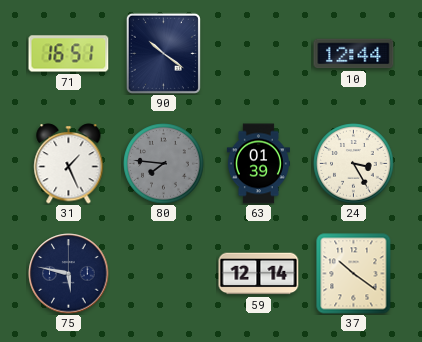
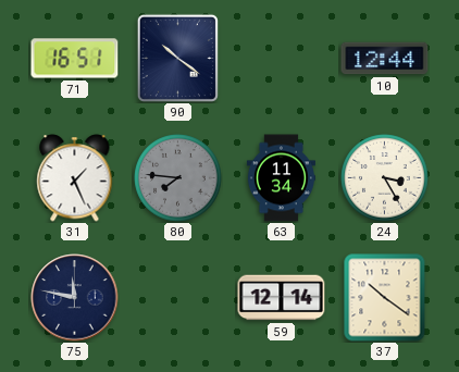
63: 01:39 -> 11:34
75: 5:47 -> 11:47
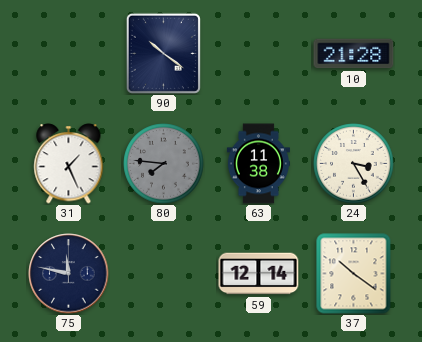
71: 16:51 -> none
10: 12:44 -> 21:28
63: 11:34 -> 11:38
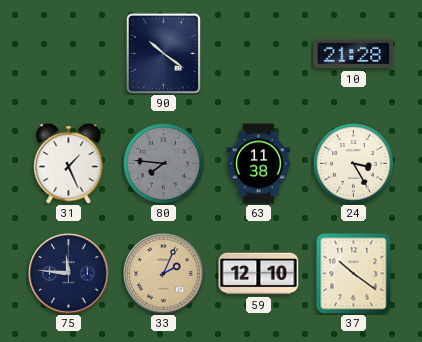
75: 11:47 -> 11:46
33: none -> 2:04
59: 12:14 -> 12:10
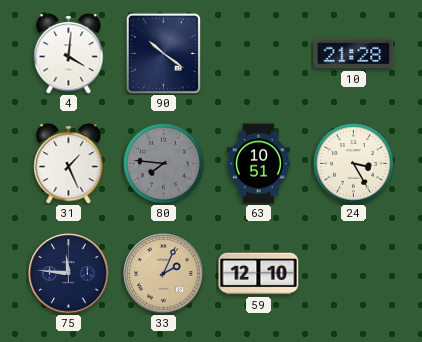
4: none -> 4:01
63: 11:38 -> 10:51
37: 10:21 -> none
